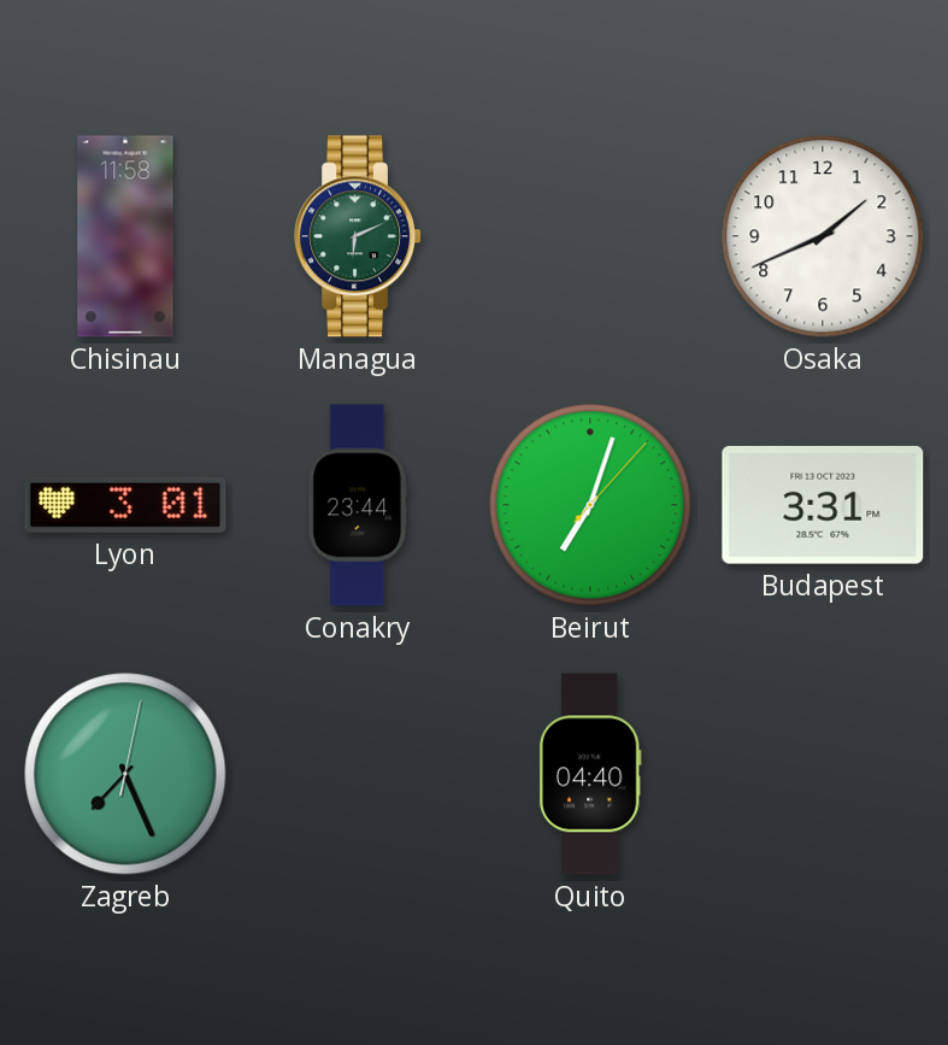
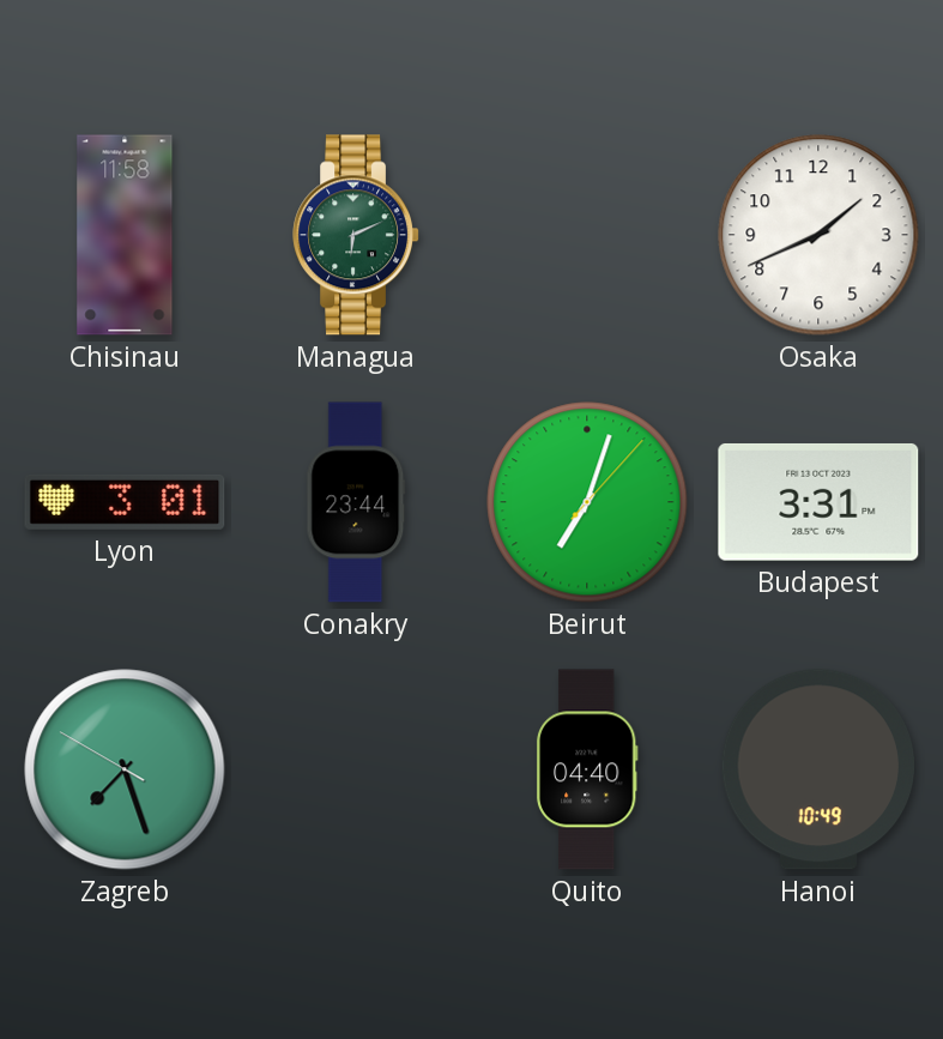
Zagreb: 7:26:02 -> 7:26:50
Hanoi: none -> 10:49
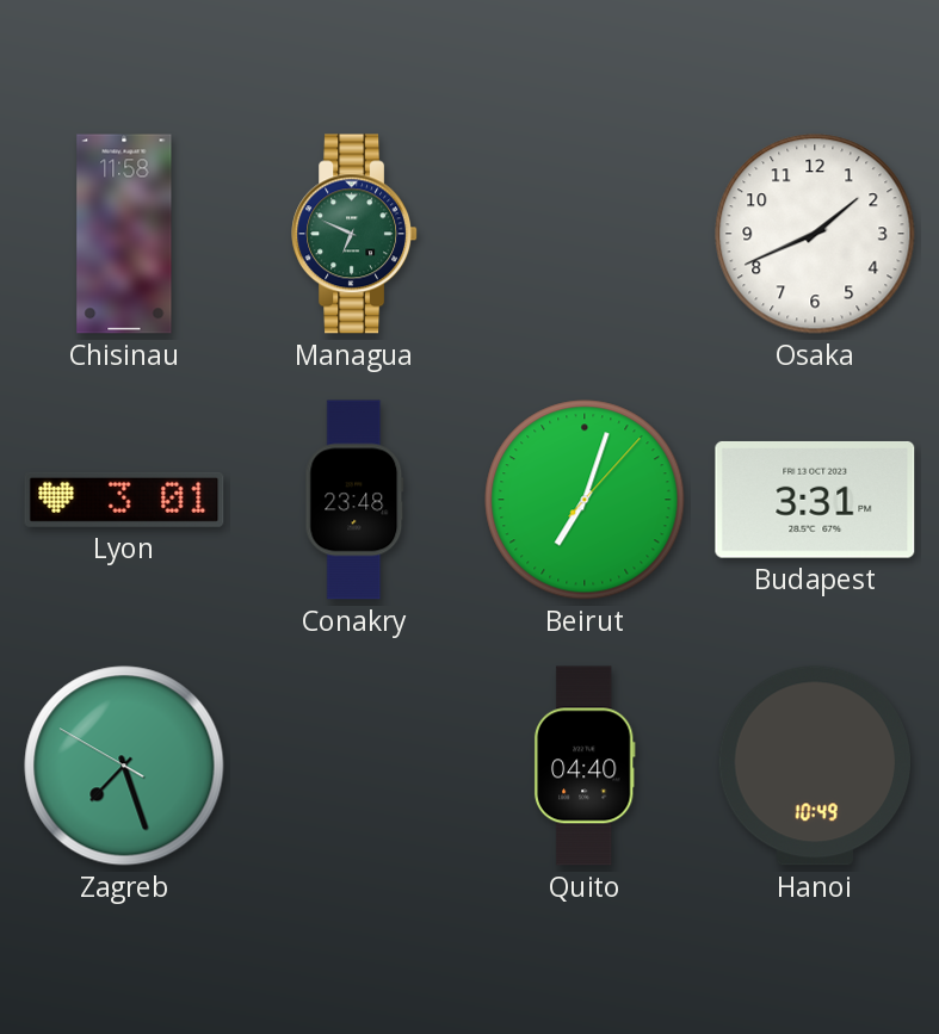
Managua: 6:11 -> 6:49
Conakry: 23:44 -> 23:48
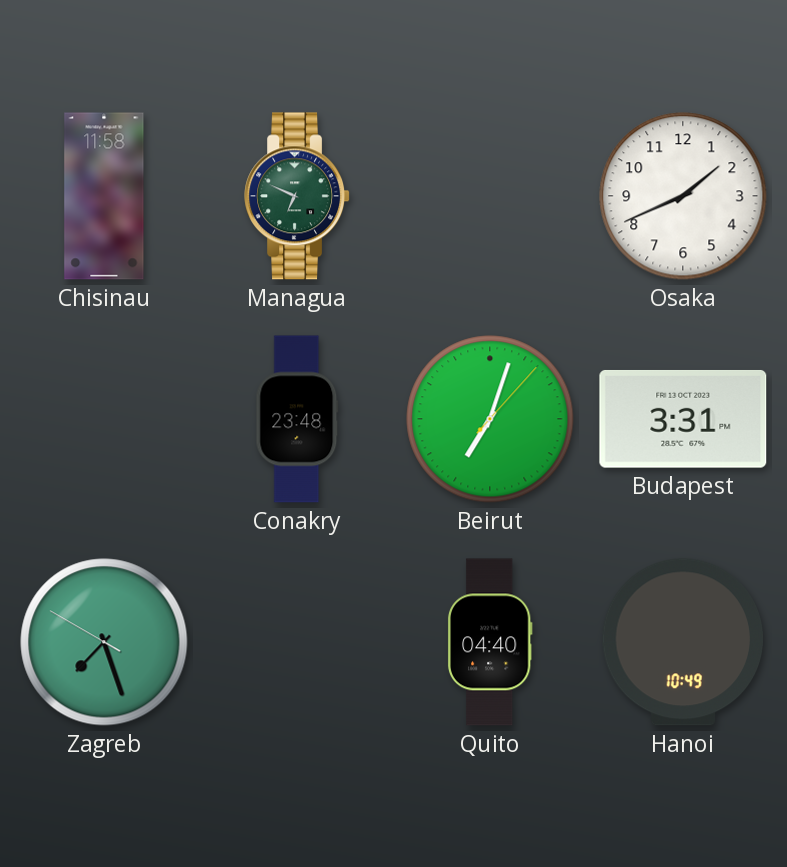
Lyon: 3:01 -> none
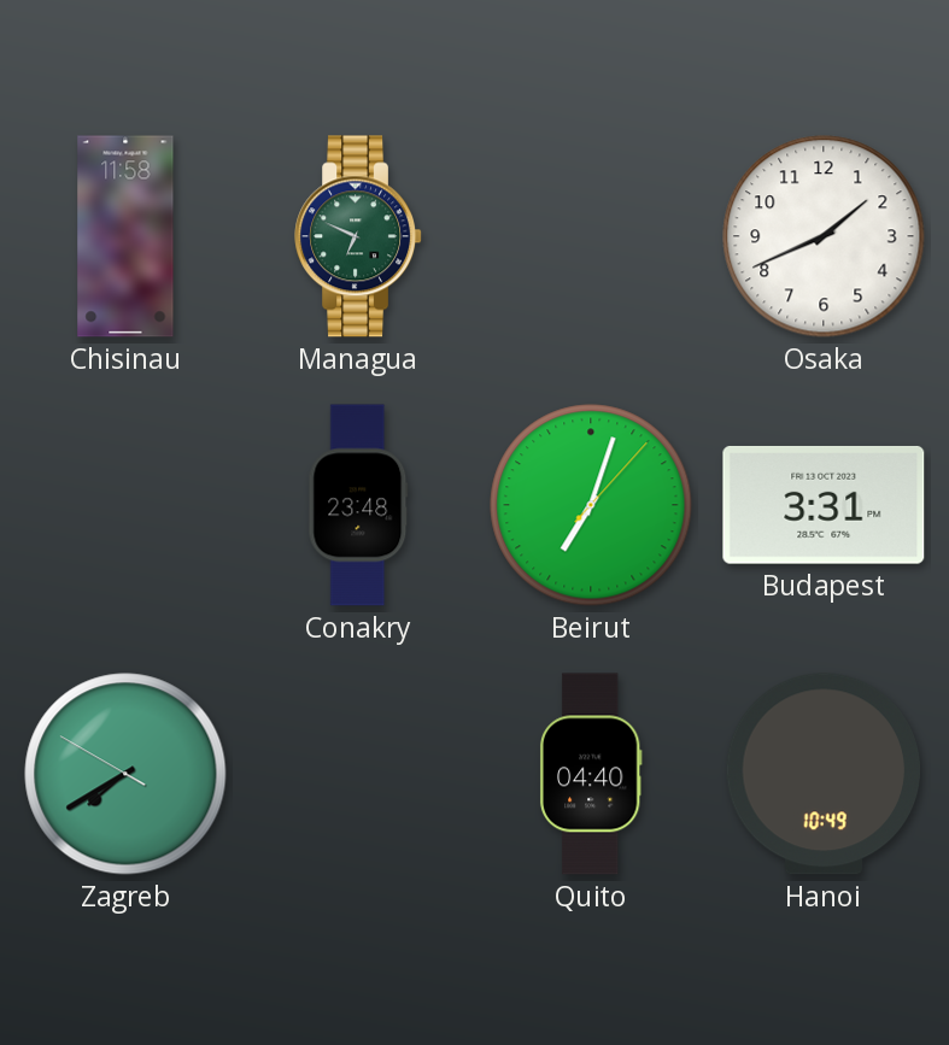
Zagreb: 7:26 -> 7:39
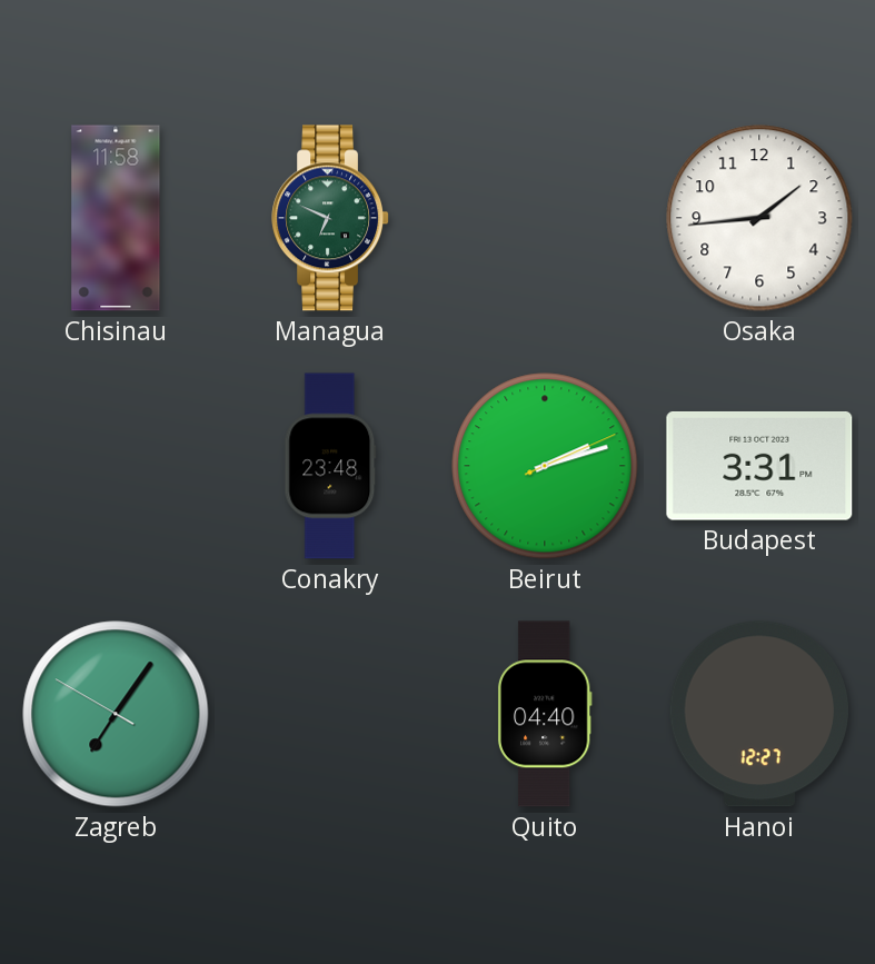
Osaka: 1:41 -> 1:44
Beirut: 7:03 -> 2:12
Zagreb: 7:39 -> 7:05
Hanoi: 10:49 -> 12:27
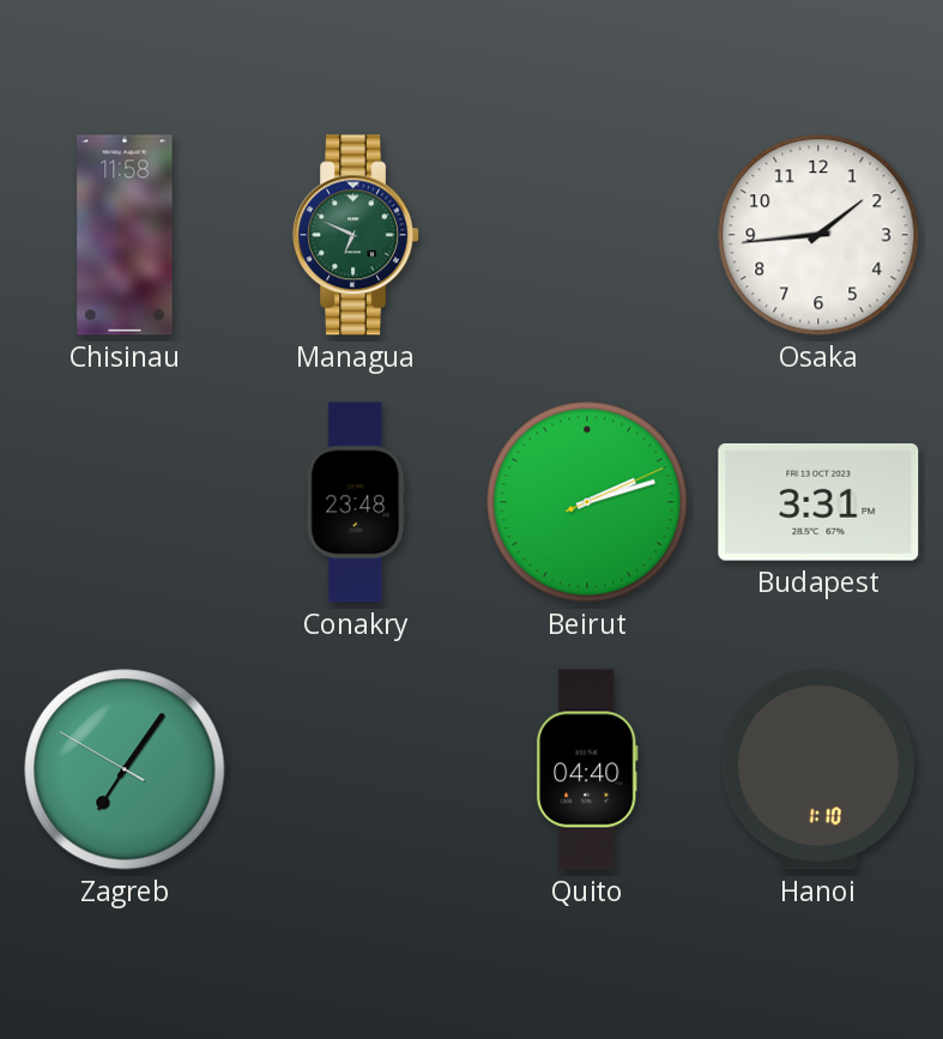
Hanoi: 12:27 -> 1:10
